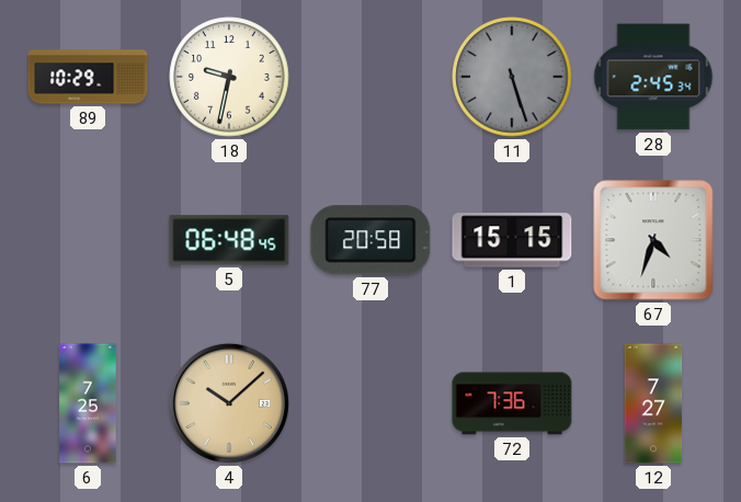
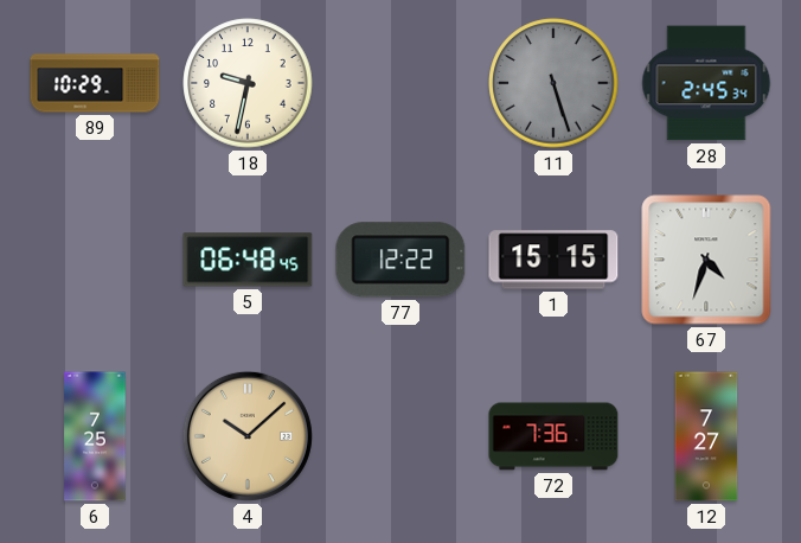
77: 20:58 -> 12:22
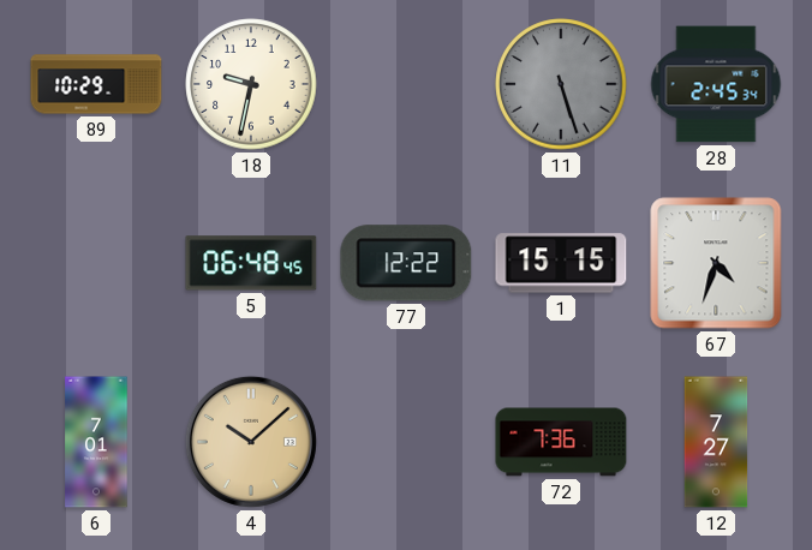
6: 7:25 -> 7:01
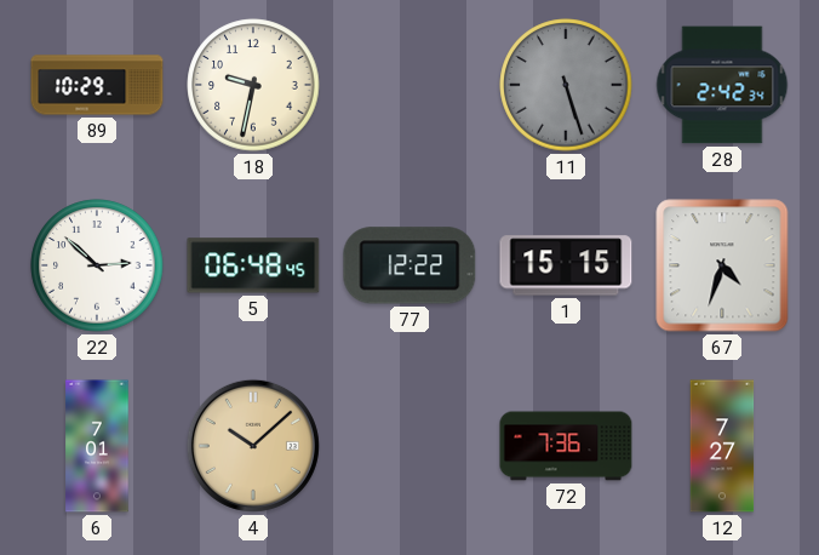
28: 2:45 -> 2:42
22: none -> 2:52
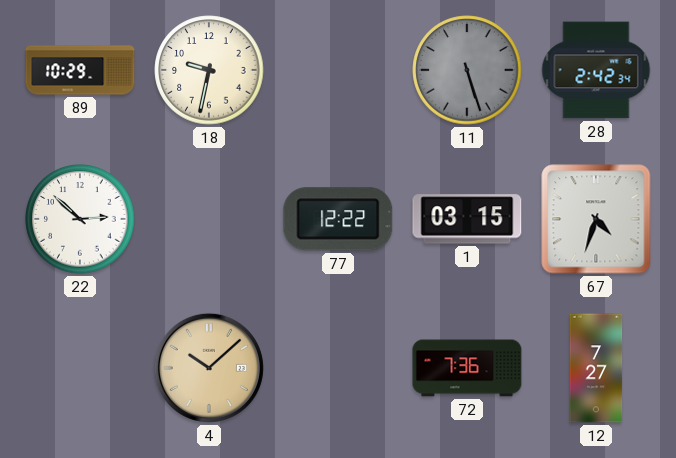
5: 06:48 -> none
1: 15:15 -> 03:15
6: 7:01 -> none
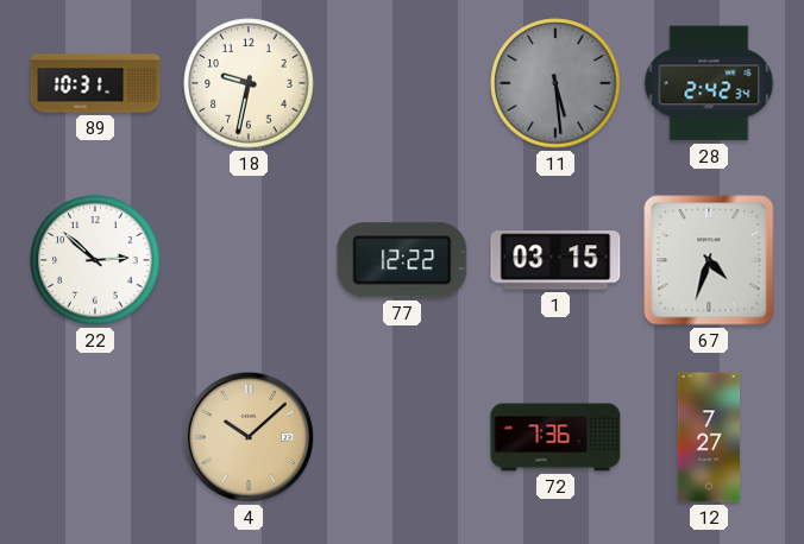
89: 10:29 -> 10:31
11: 5:27 -> 5:29
